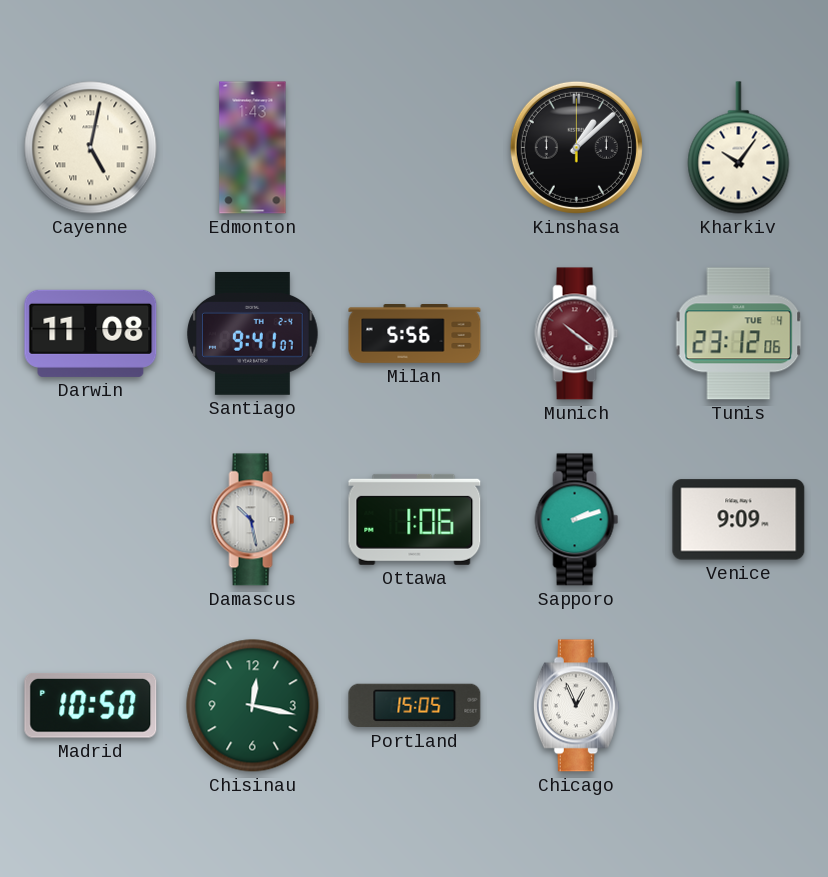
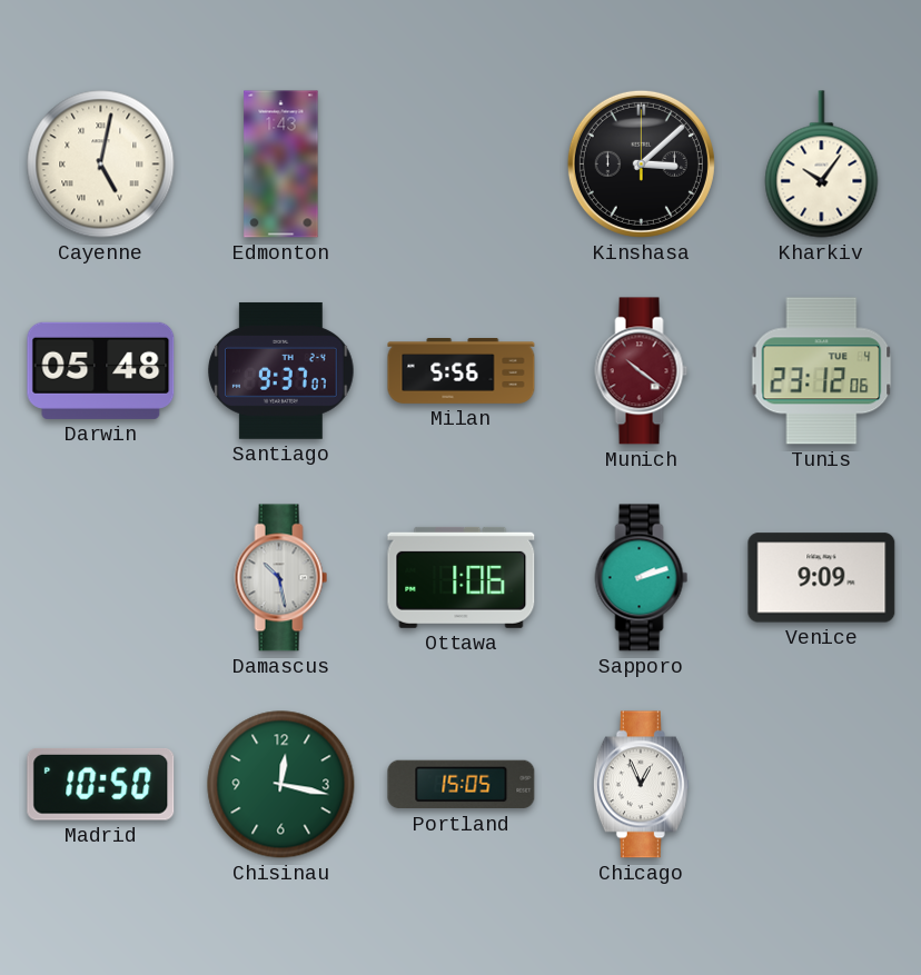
Kinshasa: 1:08 -> 3:08
Darwin: 11:08 -> 05:48
Santiago: 9:41 -> 9:37
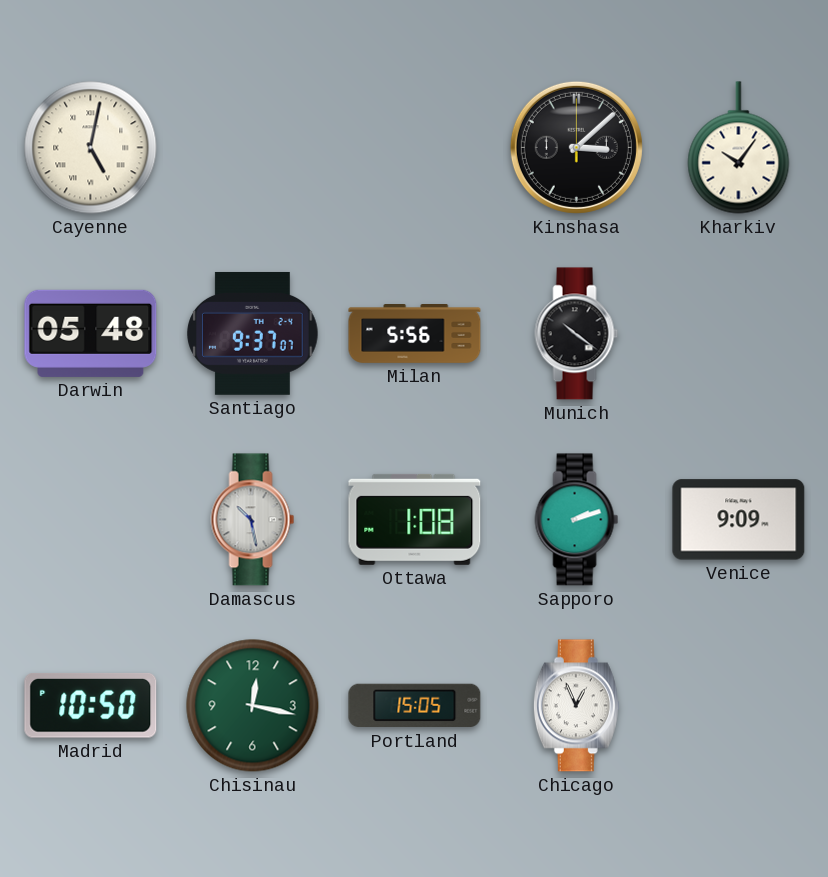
Edmonton: 1:43 -> none
Munich dial: burgundy -> black
Tunis: 23:12 -> none
Ottawa: 1:06 -> 1:08
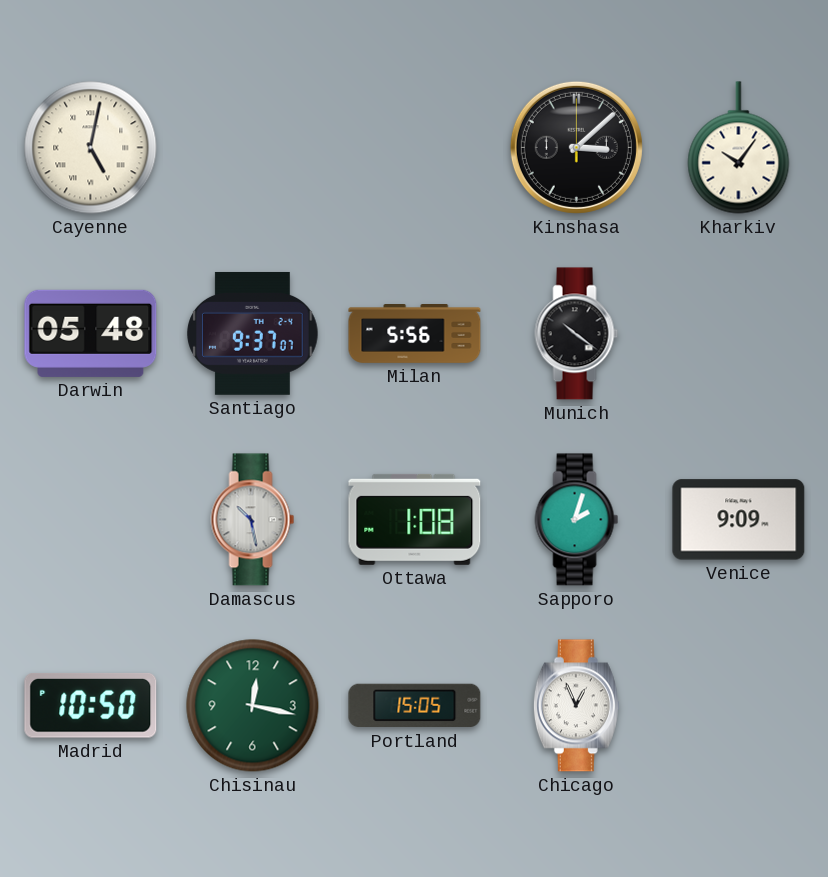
Sapporo: 2:12 -> 2:03
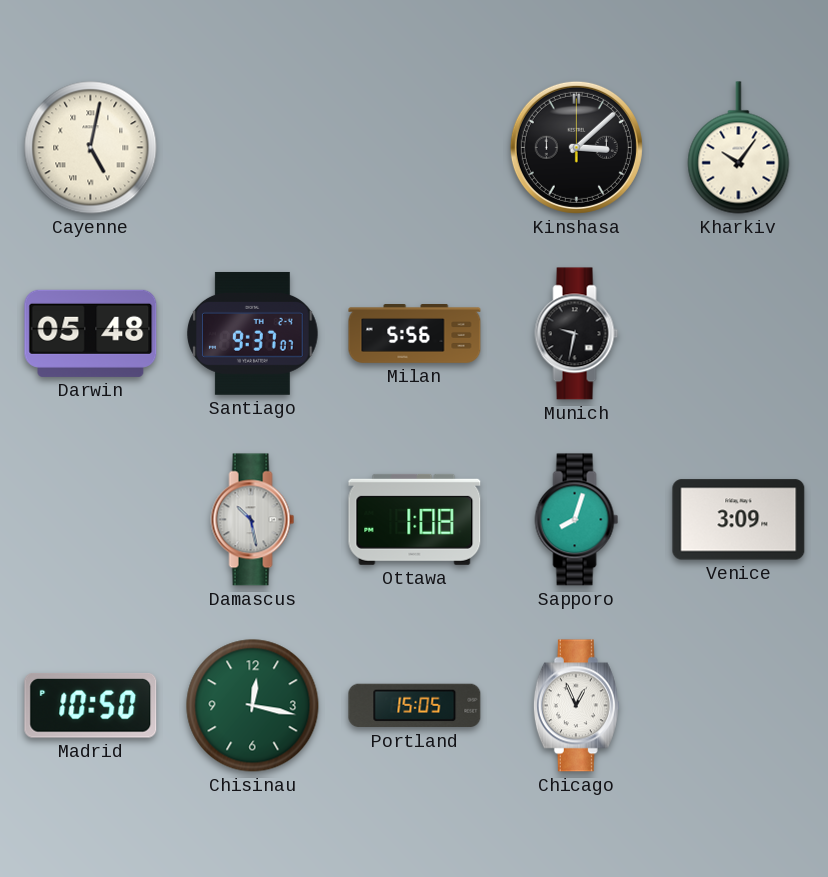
Munich: 10:21 -> 9:32
Sapporo: 2:03 -> 8:03
Venice: 9:09 -> 3:09
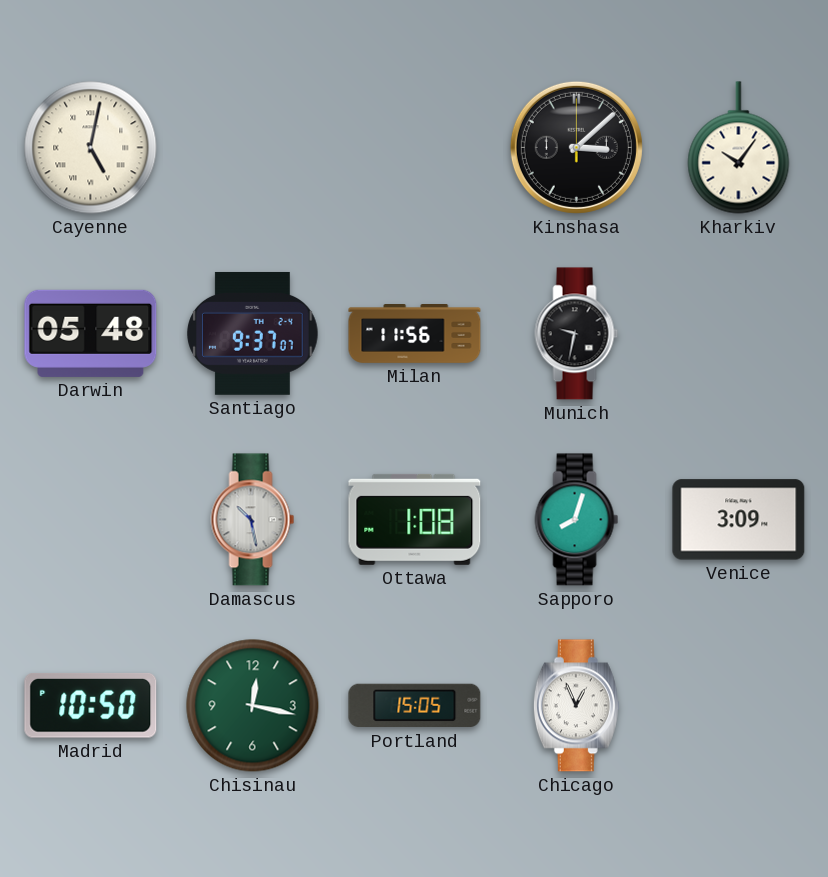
Milan: 5:56 -> 11:56
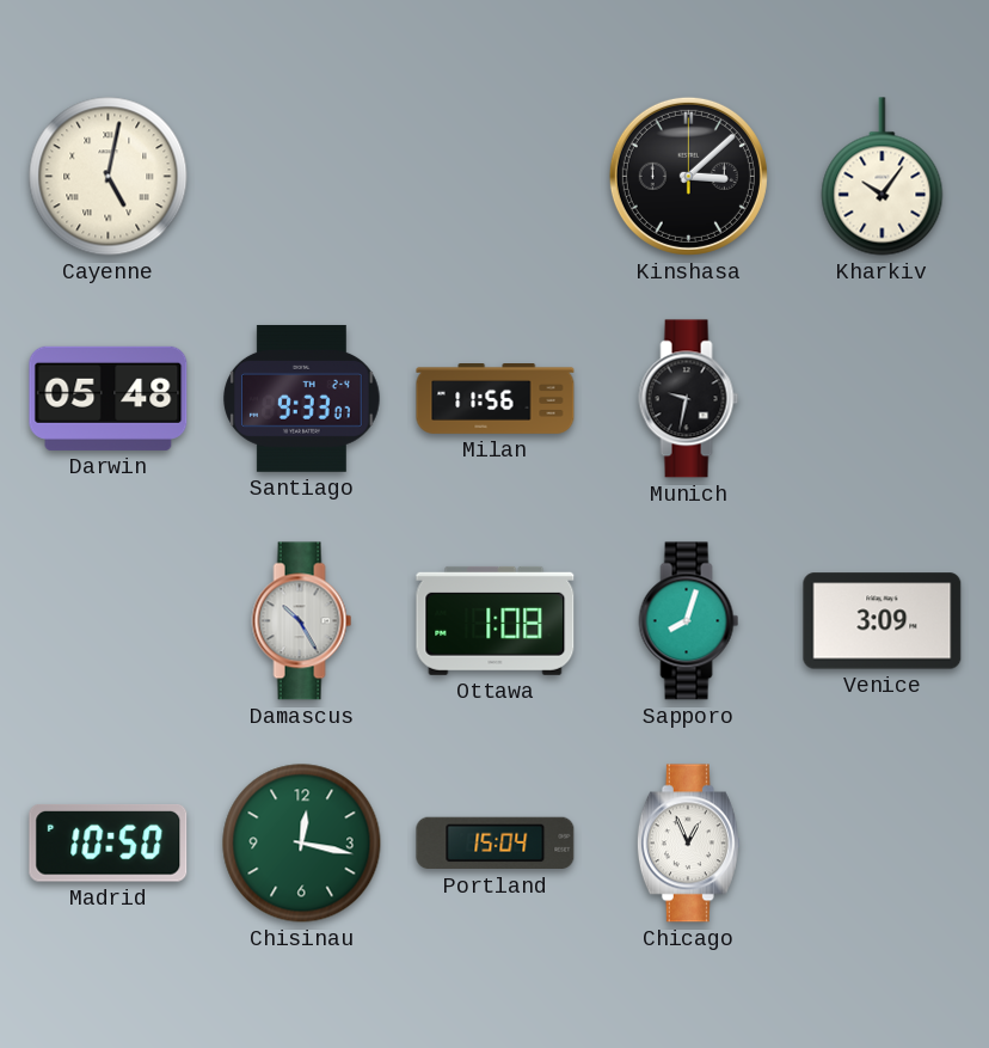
Santiago: 9:37 -> 9:33
Damascus: 10:28 -> 10:25
Portland: 15:05 -> 15:04
